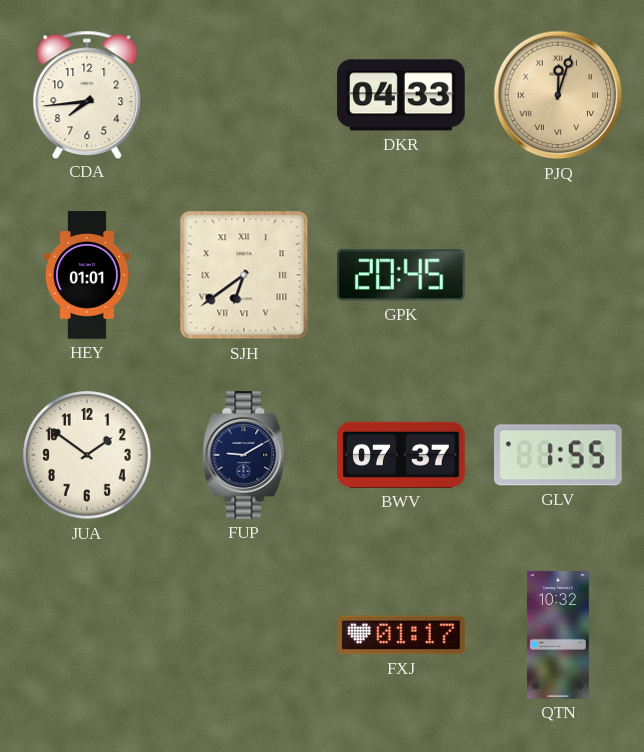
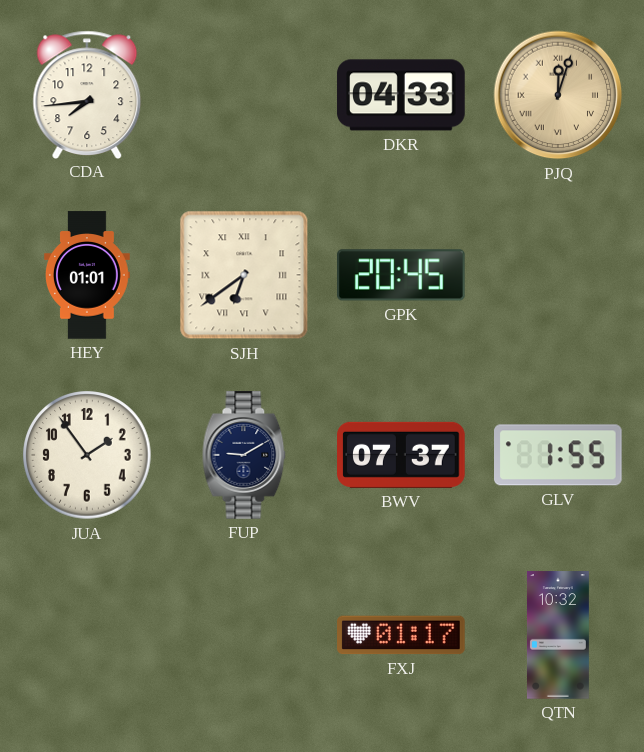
JUA: 1:51 -> 1:54
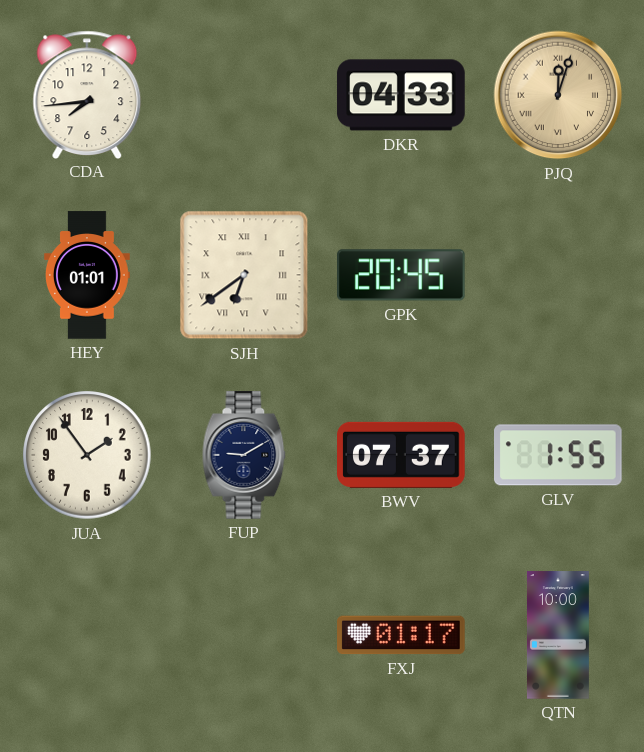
QTN: 10:32 -> 10:00
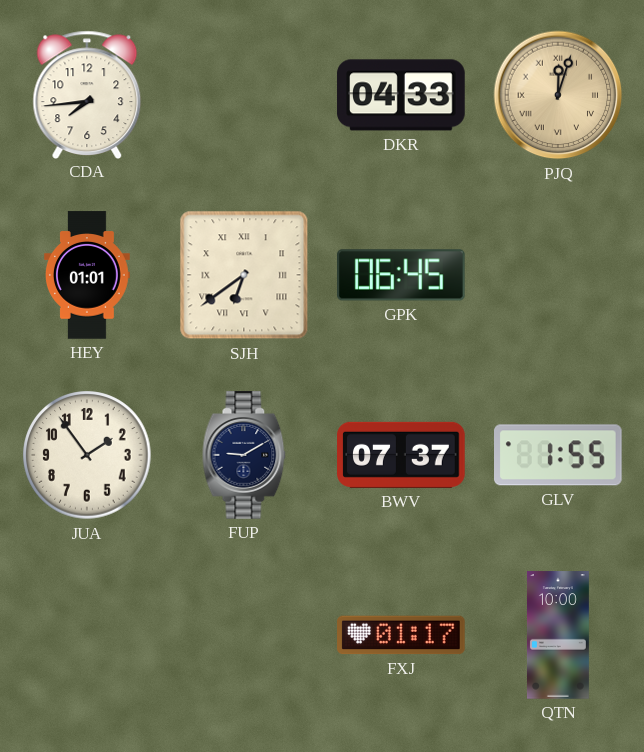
GPK: 20:45 -> 06:45
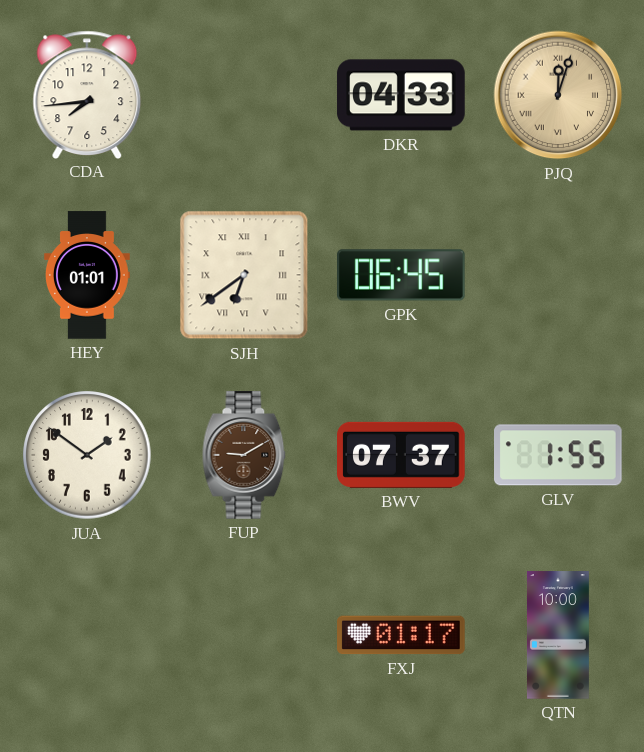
JUA: 1:54 -> 1:51
FUP dial: navy -> brown
